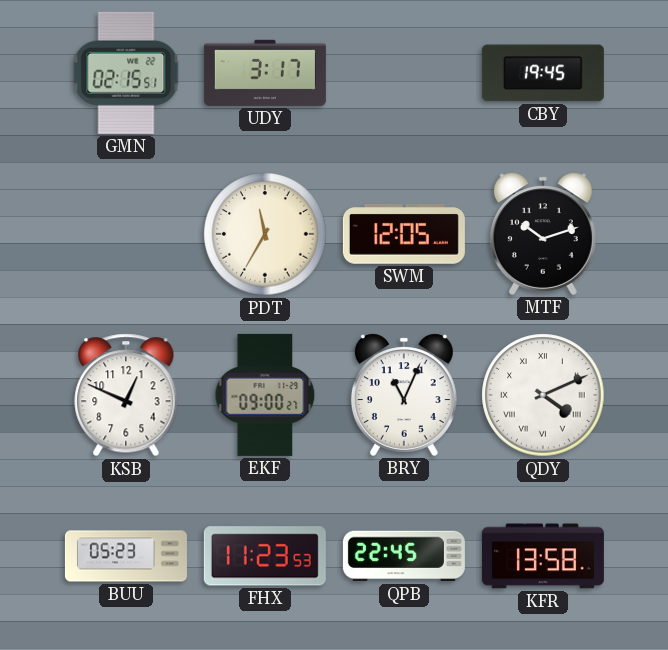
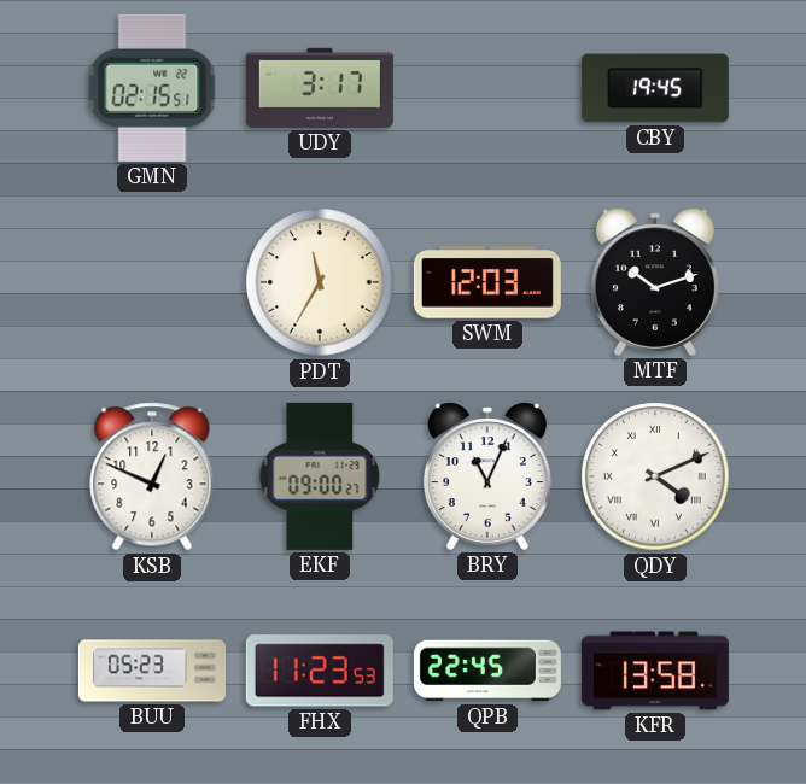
SWM: 12:05 -> 12:03
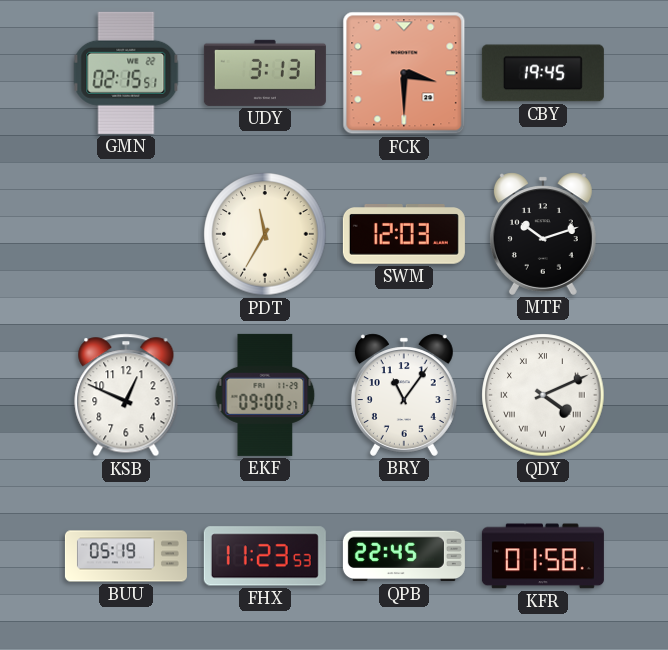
UDY: 3:17 -> 3:13
FCK: none -> 3:30
BRY: 11:04 -> 11:06
BUU: 05:23 -> 05:19
KFR: 13:58 -> 01:58
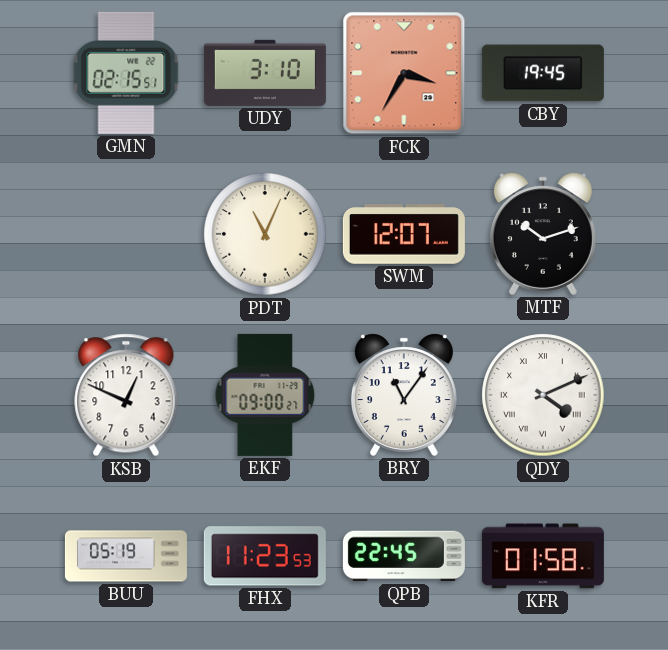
UDY: 3:13 -> 3:10
FCK: 3:30 -> 3:35
PDT: 11:35 -> 11:04
SWM: 12:03 -> 12:07
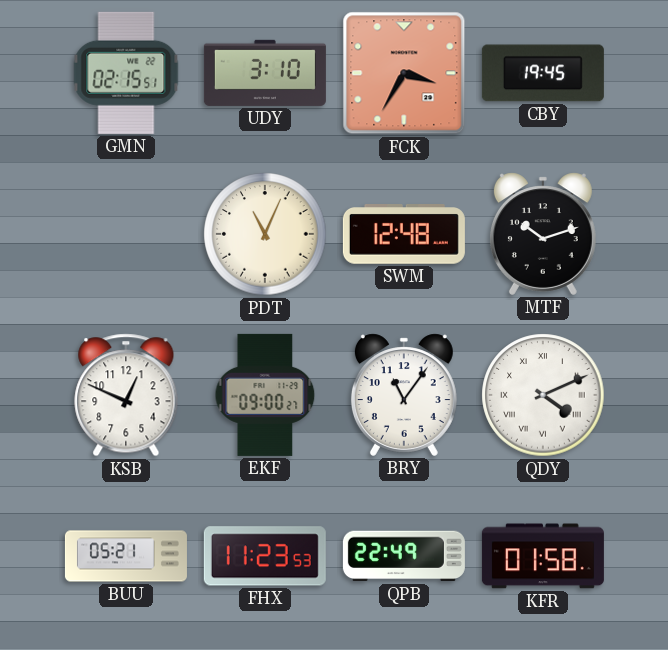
SWM: 12:07 -> 12:48
BUU: 05:19 -> 05:21
QPB: 22:45 -> 22:49
